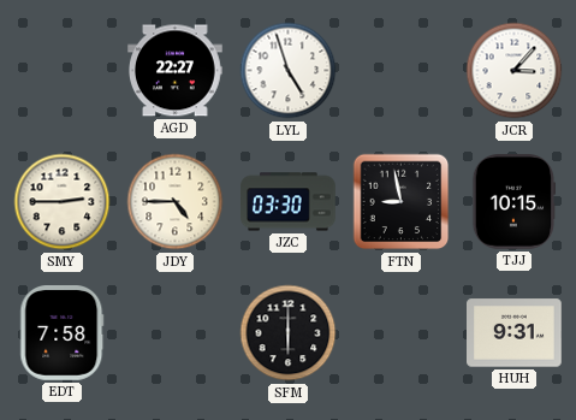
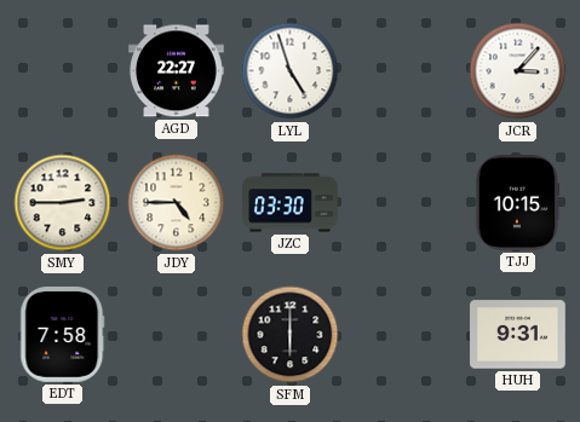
FTN: 8:58 -> none
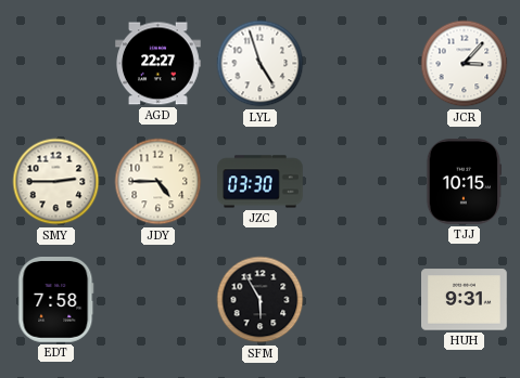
SFM: 6:00 -> 5:55
